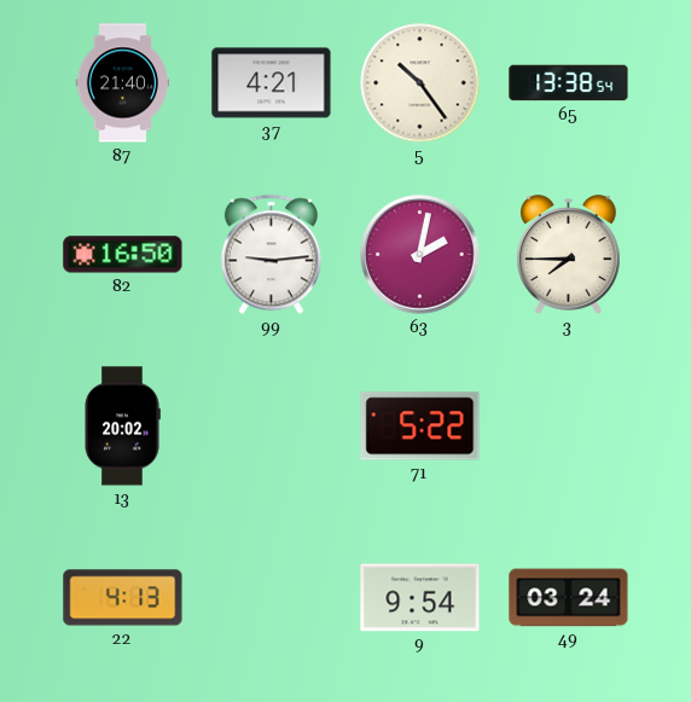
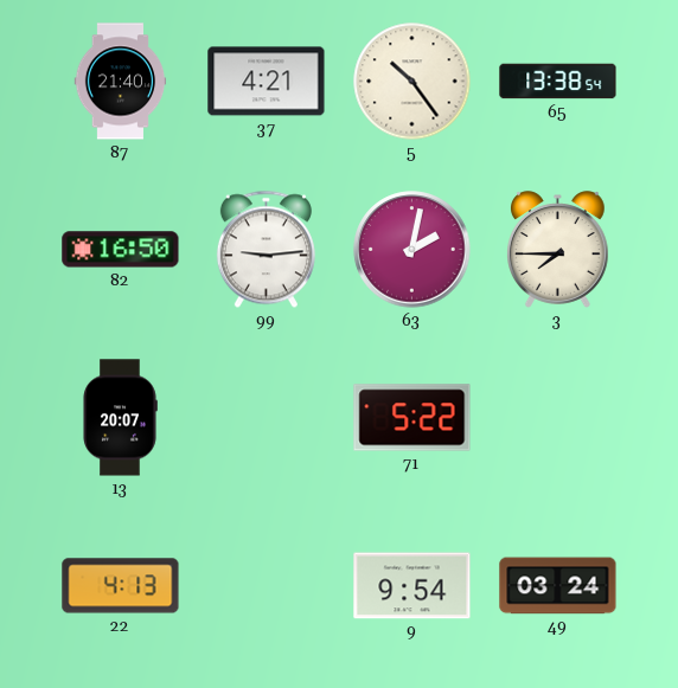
13: 20:02 -> 20:07
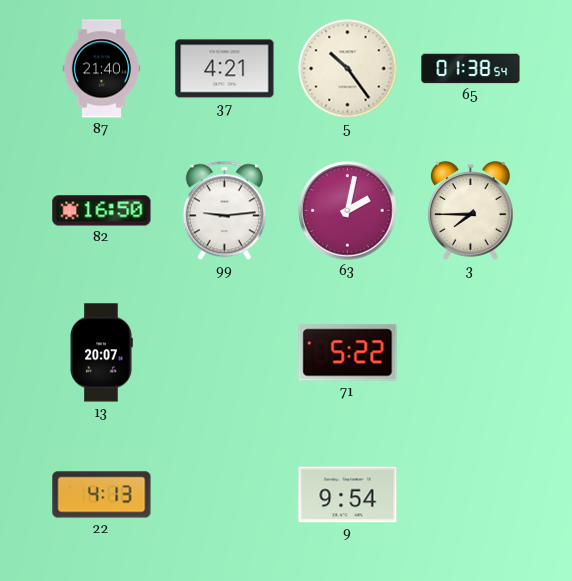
65: 13:38 -> 01:38
49: 03:24 -> none
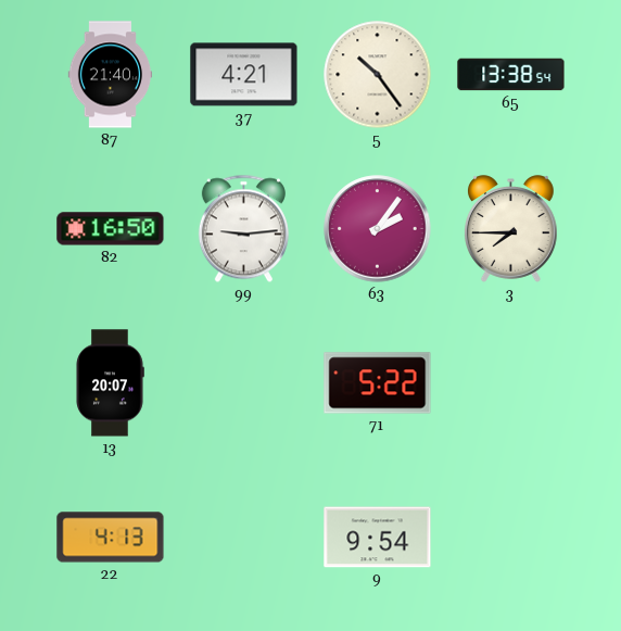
65: 01:38 -> 13:38
63: 2:02 -> 2:06
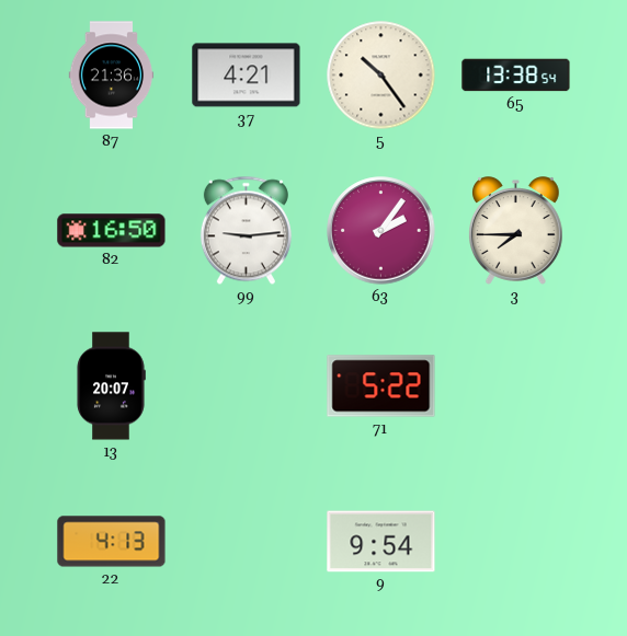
87: 21:40 -> 21:36
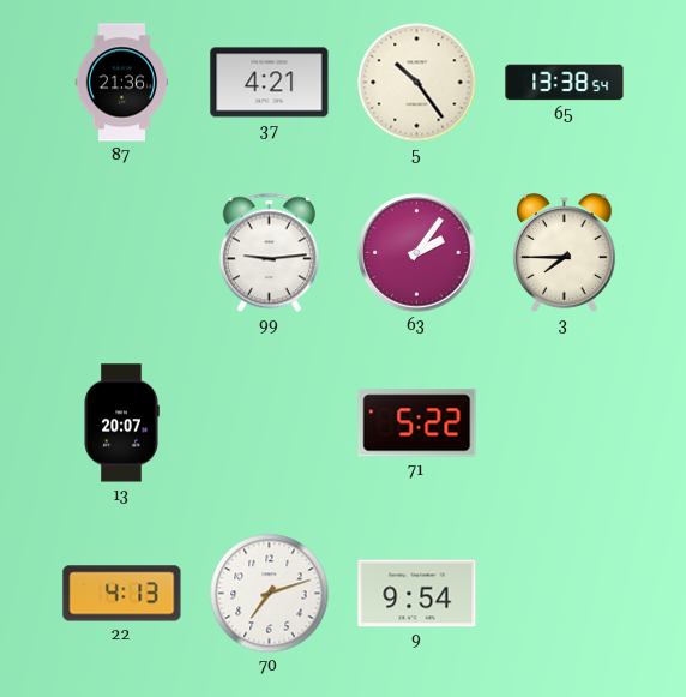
82: 16:50 -> none
70: none -> 7:12
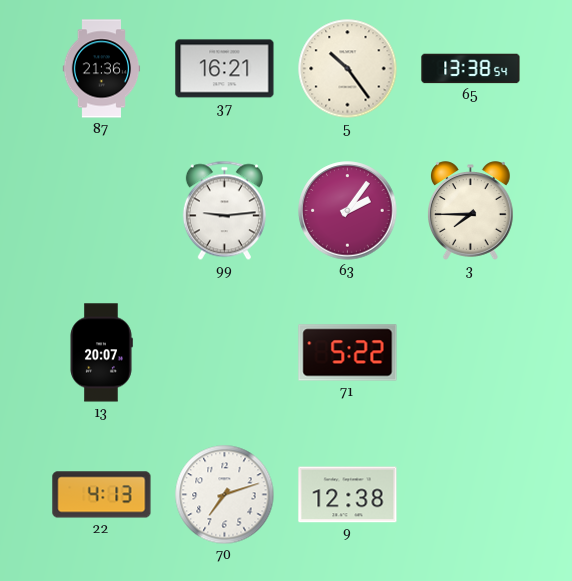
37: 4:21 -> 16:21
9: 9:54 -> 12:38
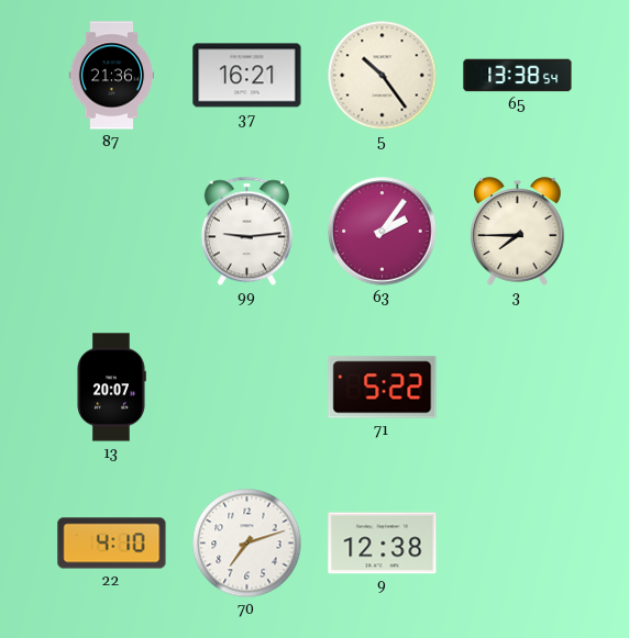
22: 4:13 -> 4:10
